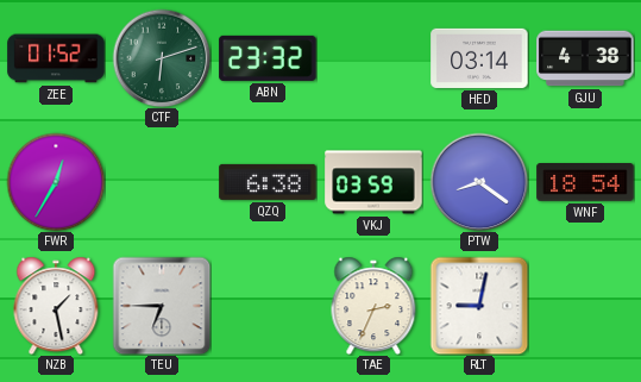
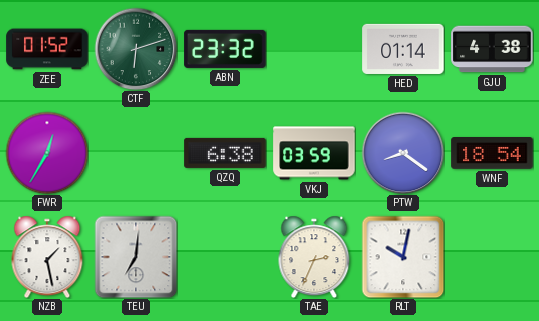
HED: 03:14 -> 01:14
TEU: 6:45 -> 7:01
RLT: 9:02 -> 10:02
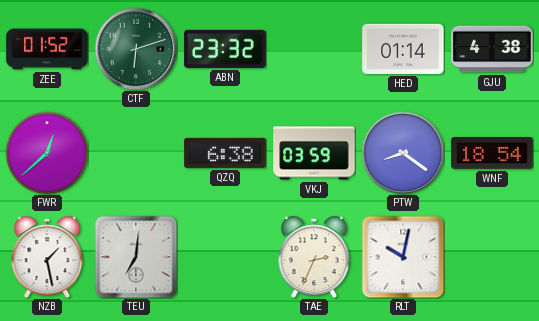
FWR: 12:35 -> 12:38
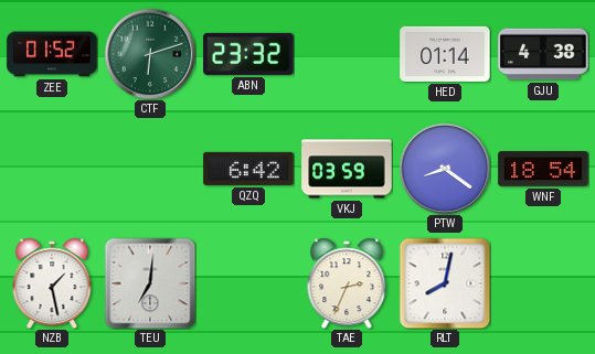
FWR: 12:38 -> none
QZQ: 6:38 -> 6:42
RLT: 10:02 -> 8:02
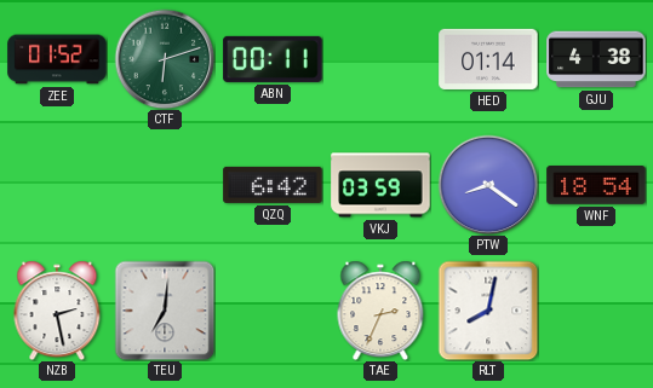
ABN: 23:32 -> 00:11
NZB: 1:28 -> 2:28
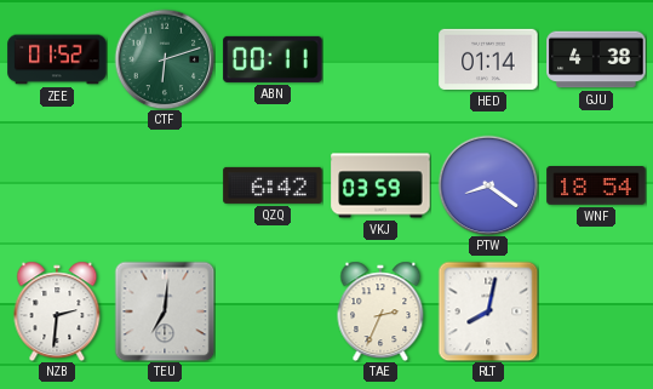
NZB: 2:28 -> 2:31
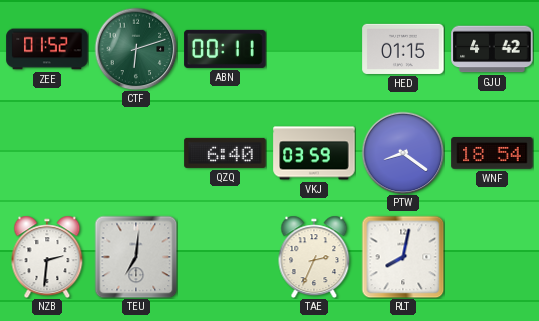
HED: 01:14 -> 01:15
GJU: 4:38 -> 4:42
QZQ: 6:42 -> 6:40
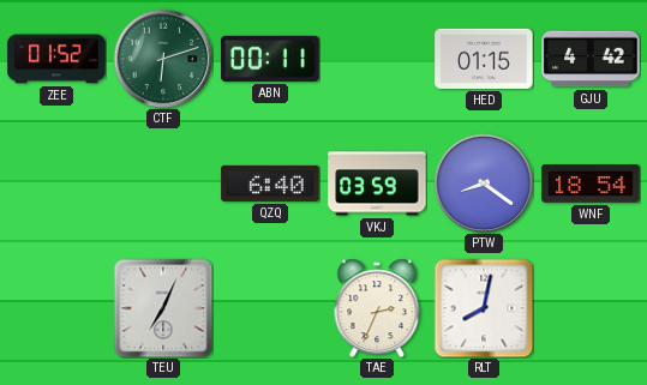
NZB: 2:31 -> none
TEU: 7:01 -> 7:04
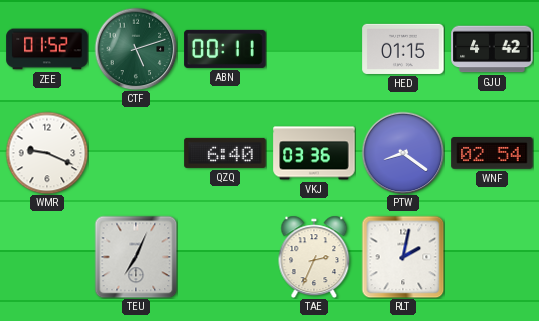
CTF: 6:12 -> 5:12
WMR: none -> 9:19
VKJ: 03:59 -> 03:36
WNF: 18:54 -> 02:54
RLT: 8:02 -> 2:02
